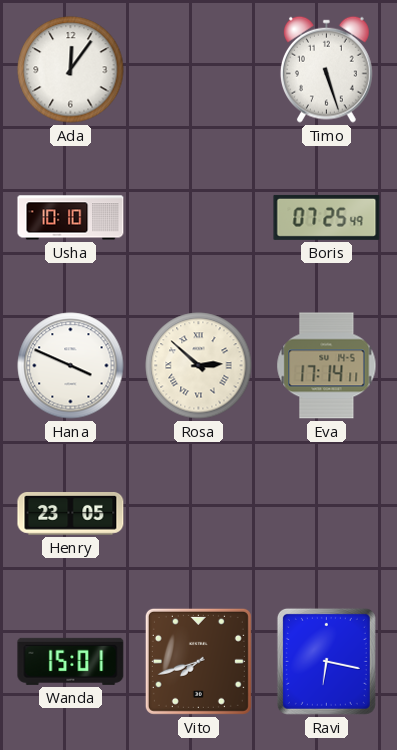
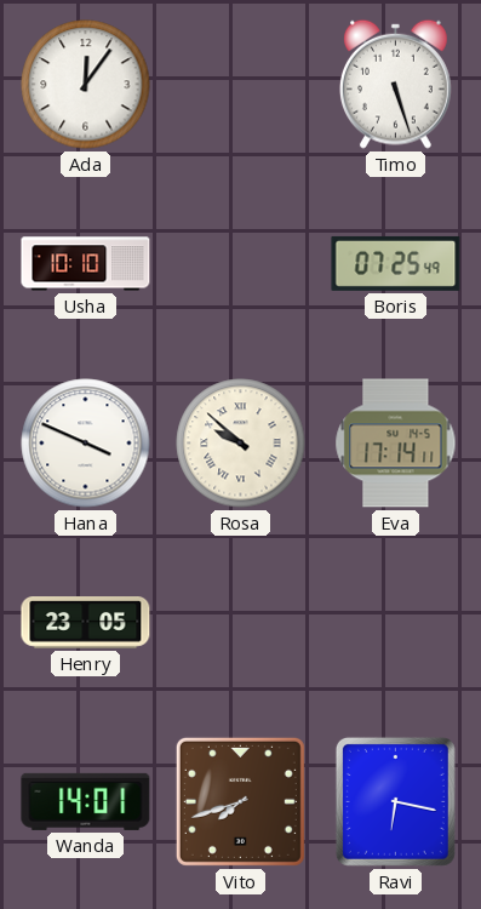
Rosa: 2:52 -> 9:52
Wanda: 15:01 -> 14:01
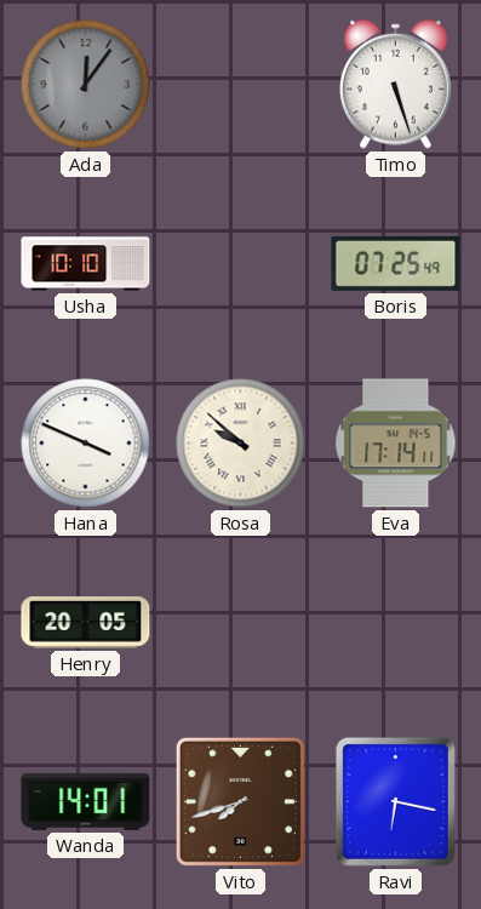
Ada dial: white -> grey
Henry: 23:05 -> 20:05
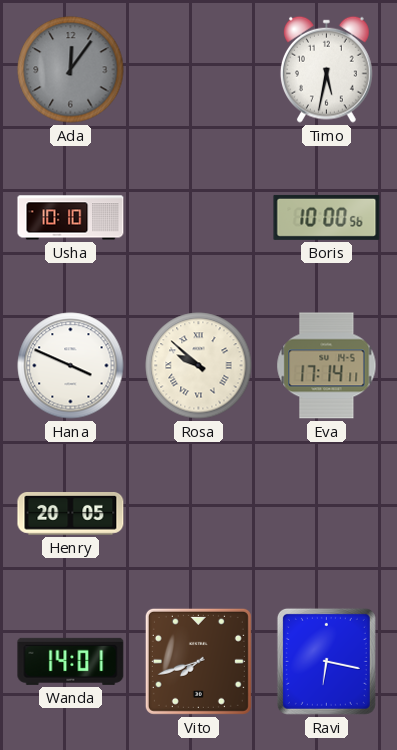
Timo: 5:27 -> 5:32
Boris: 07:25 -> 10:00
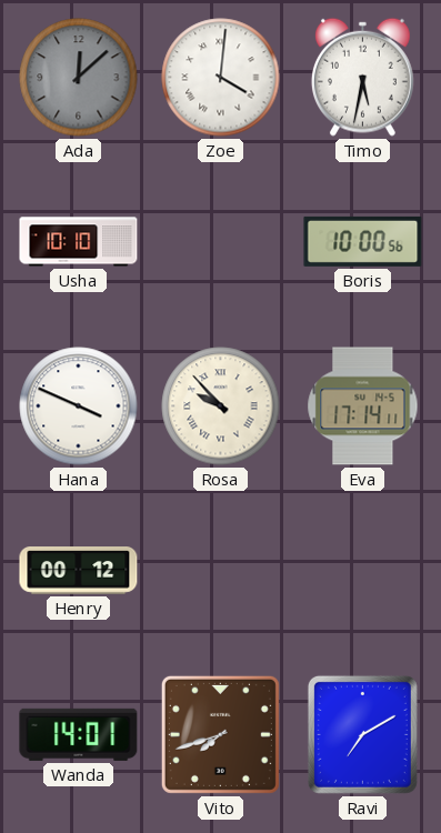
Ada: 12:06 -> 12:08
Zoe: none -> 4:01
Rosa: 9:52 -> 9:53
Henry: 20:05 -> 00:12
Ravi: 6:17 -> 7:10
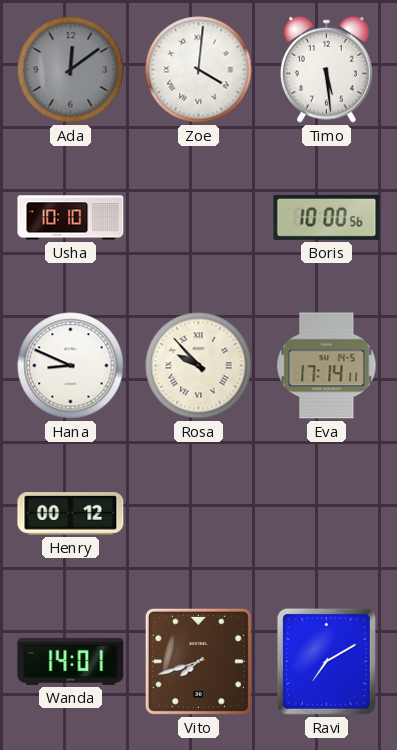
Ada: 12:08 -> 12:09
Timo: 5:32 -> 5:29
Hana: 3:49 -> 8:49
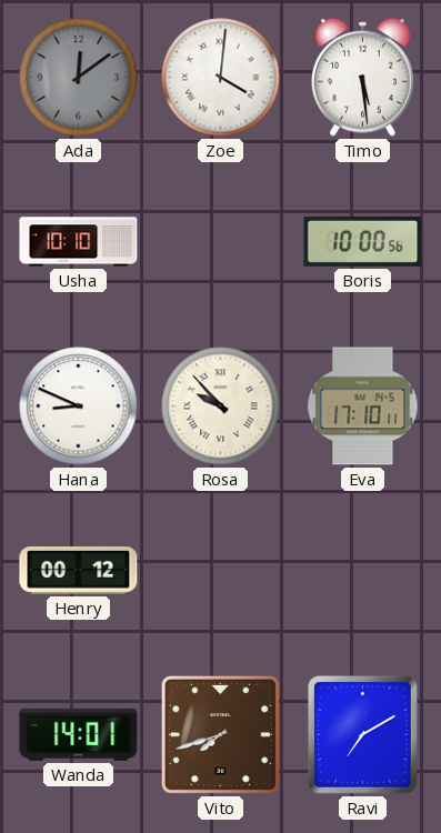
Eva: 17:14 -> 17:10
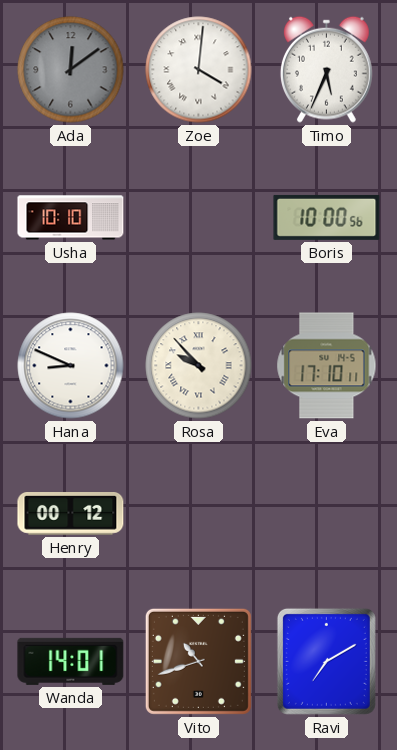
Timo: 5:29 -> 5:34
Vito: 7:42 -> 10:42
